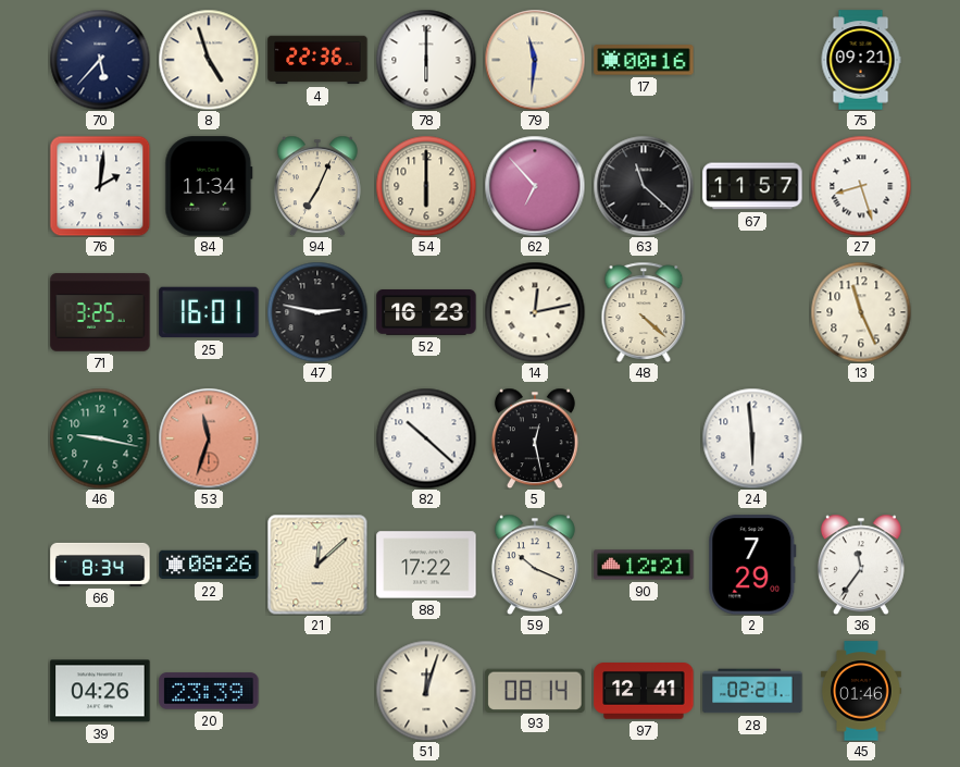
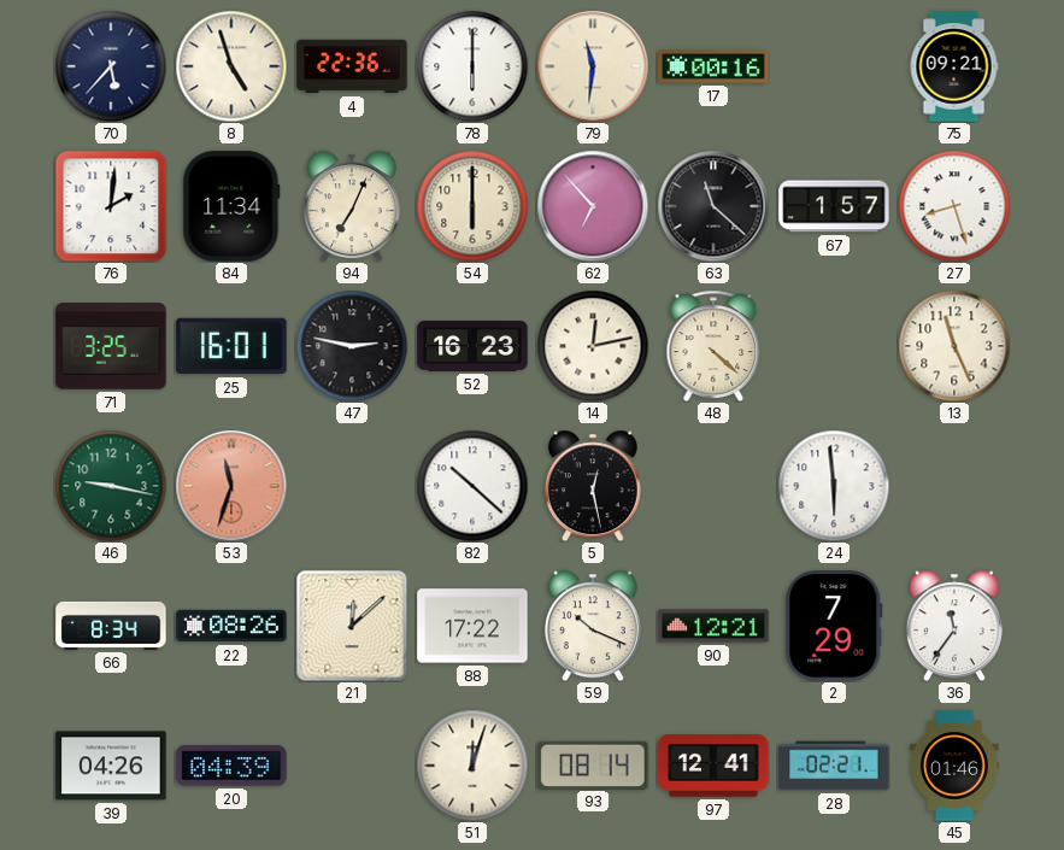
67: 11:57 -> 1:57
20: 23:39 -> 04:39
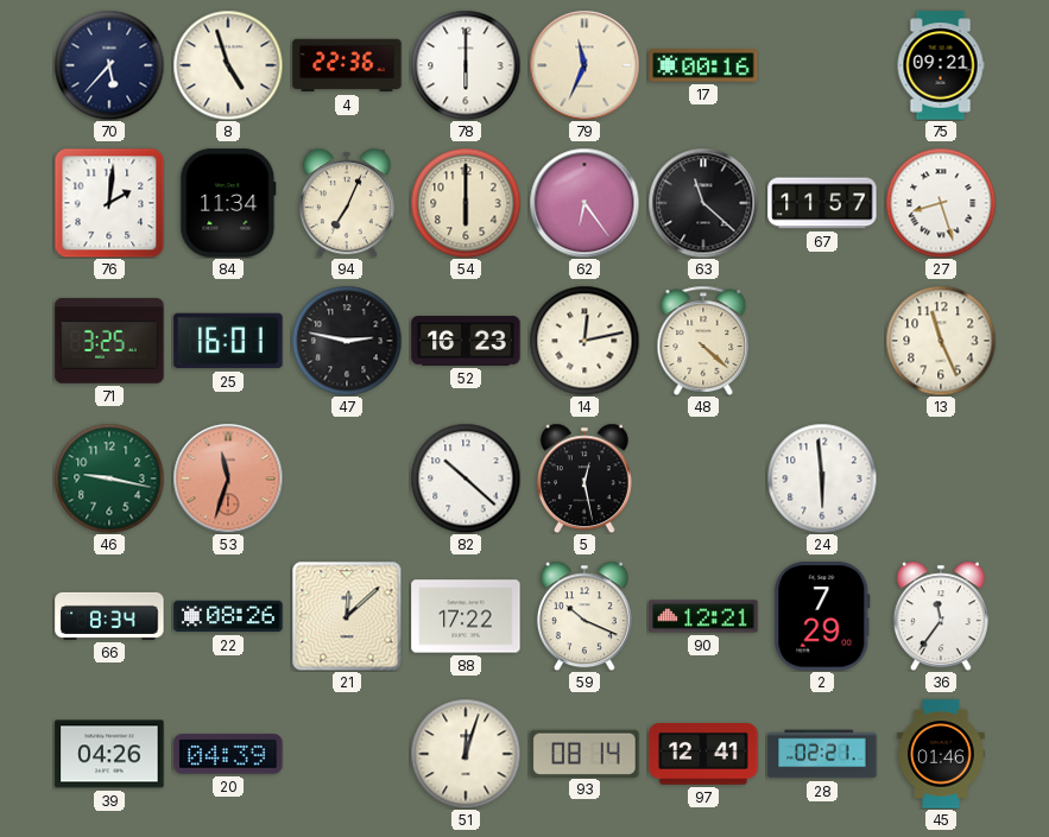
79: 11:31 -> 11:34
62: 6:53 -> 6:24
67: 1:57 -> 11:57
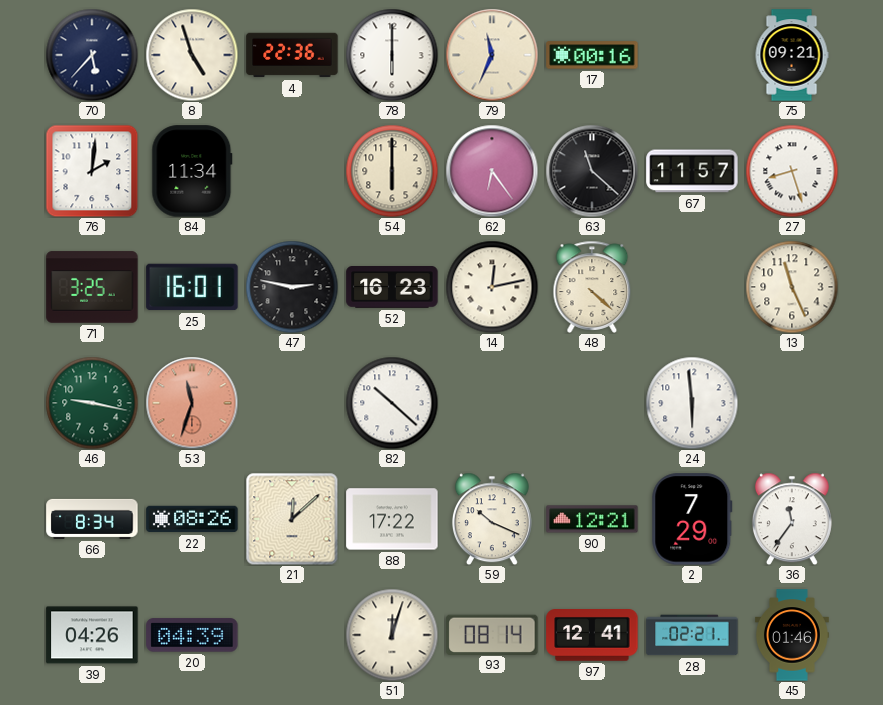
94: 7:04 -> none
5: 12:28 -> none
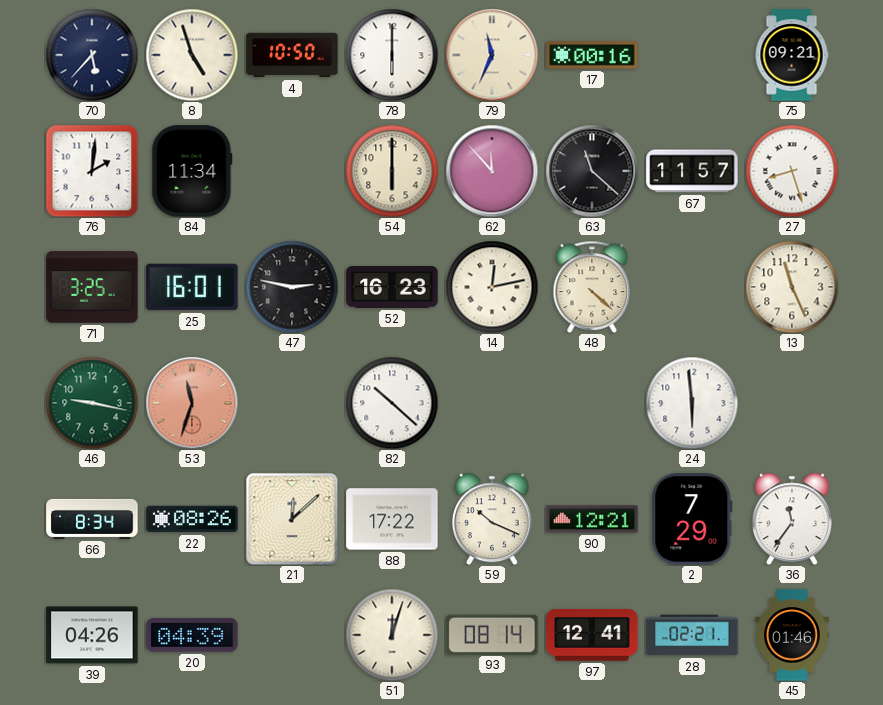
4: 22:36 -> 10:50
62: 6:24 -> 11:53
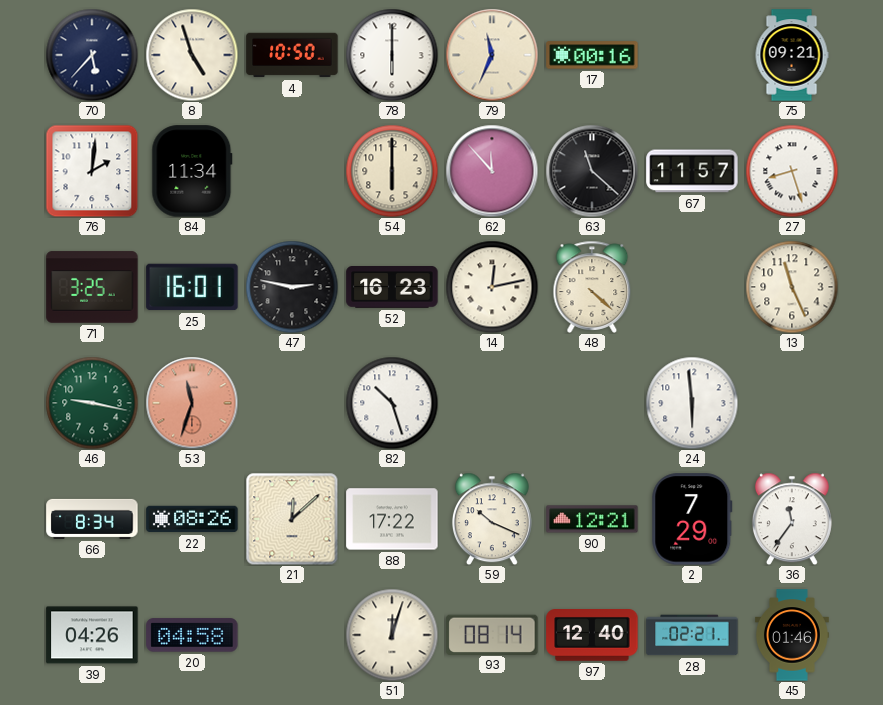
82: 10:22 -> 10:27
20: 04:39 -> 04:58
97: 12:41 -> 12:40
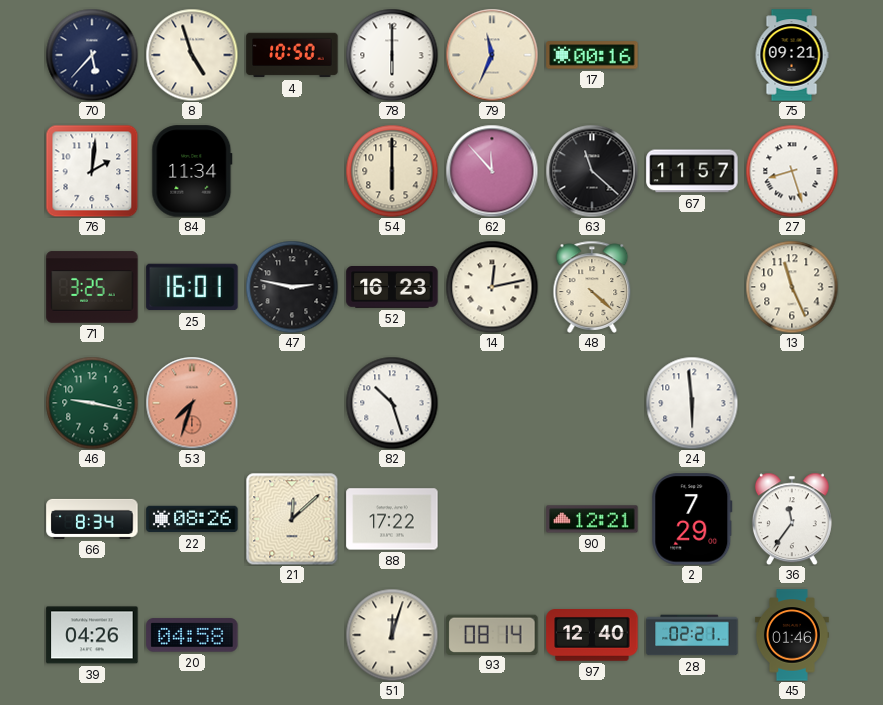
53: 11:33 -> 7:33
59: 10:19 -> none
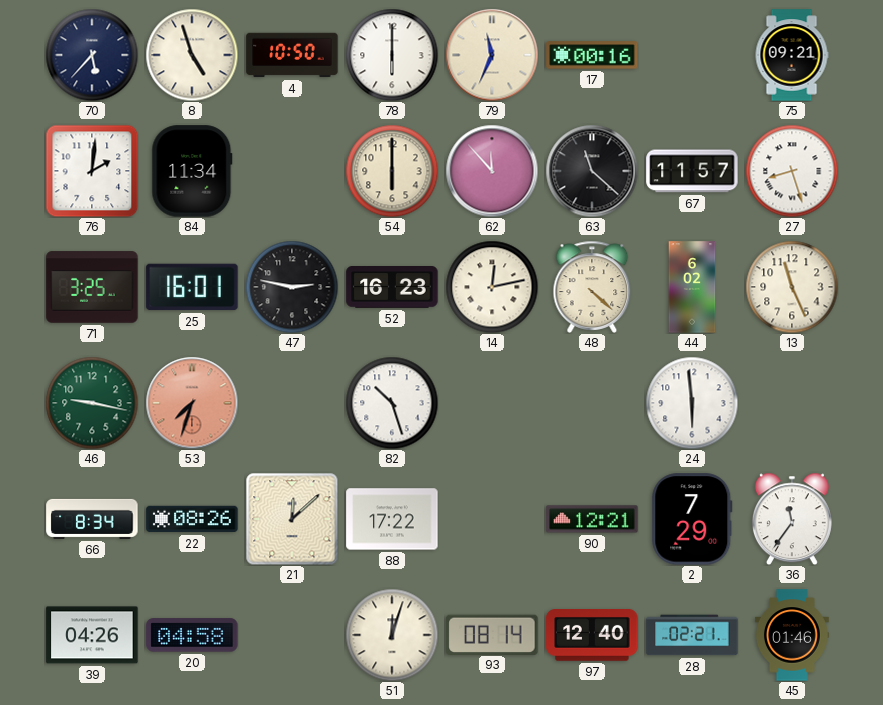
44: none -> 6:02
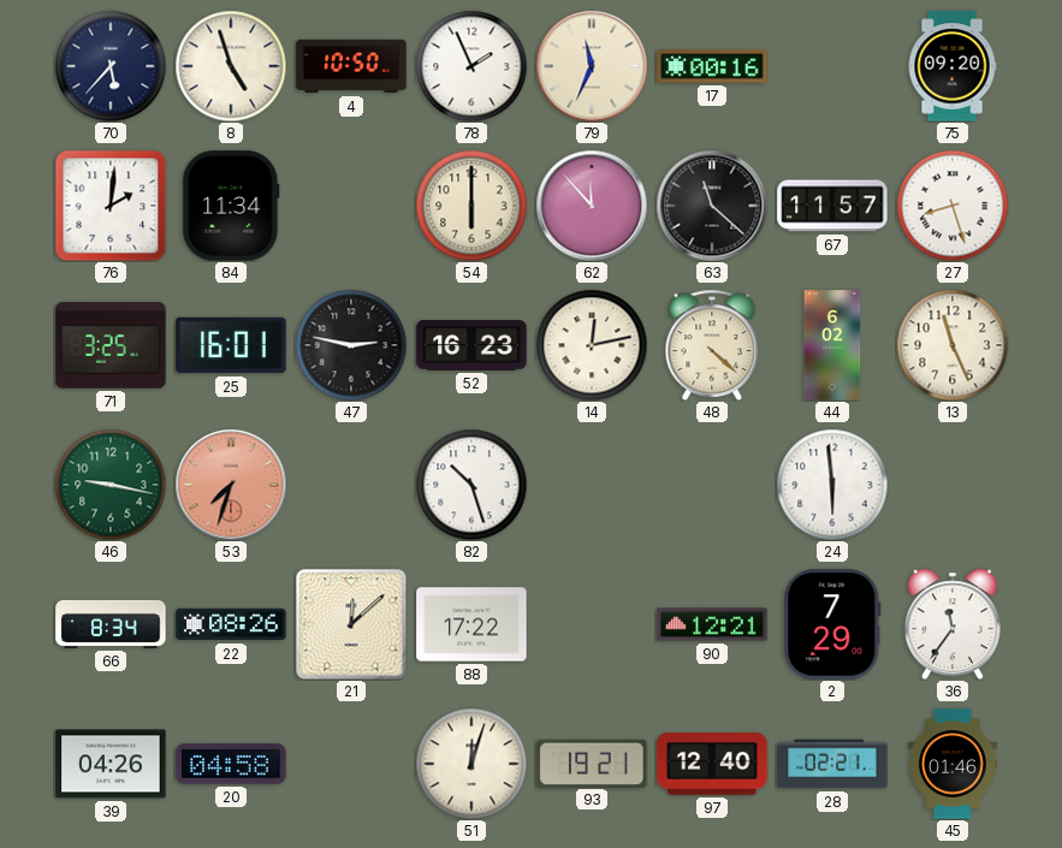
78: 6:00 -> 1:56
75: 09:21 -> 09:20
93: 08:14 -> 19:21
